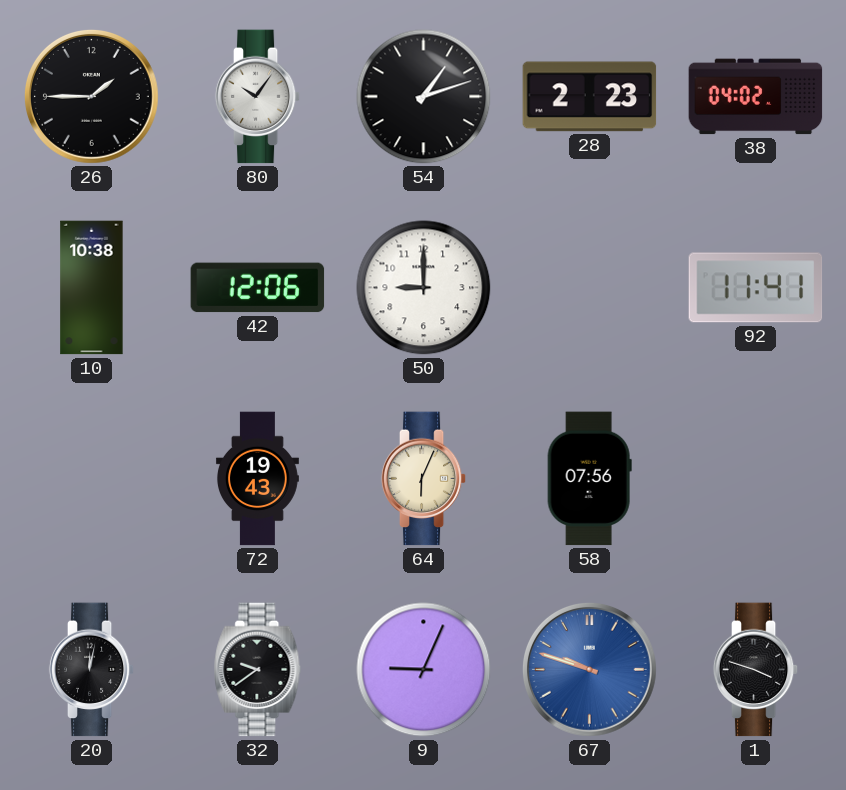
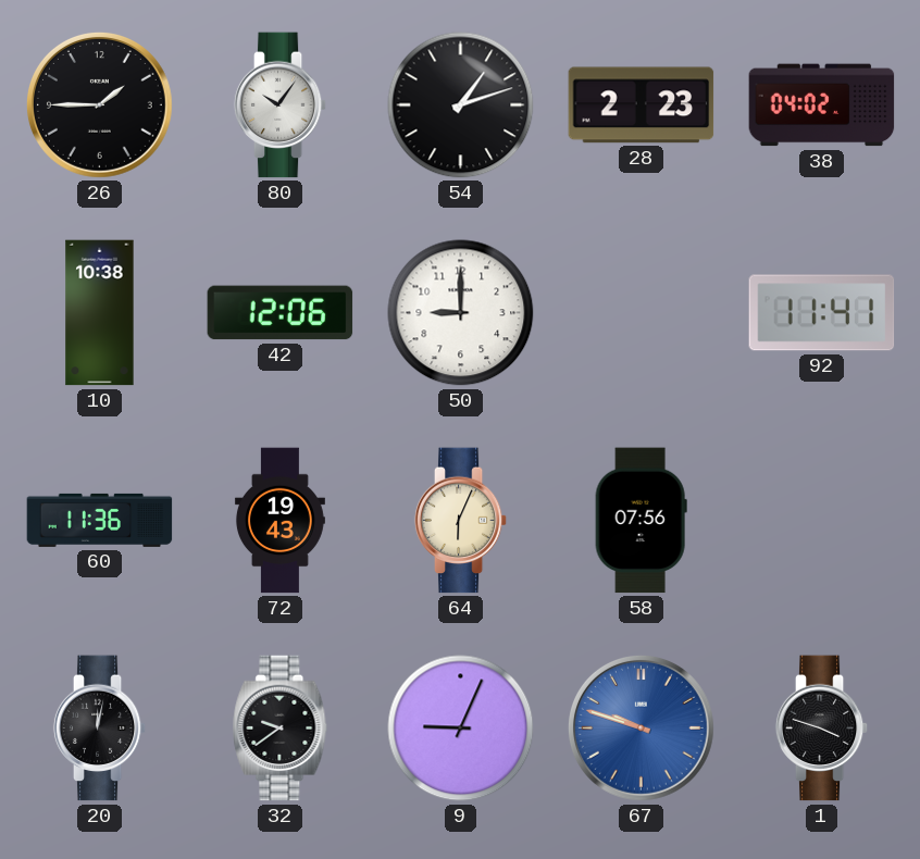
60: none -> 11:36
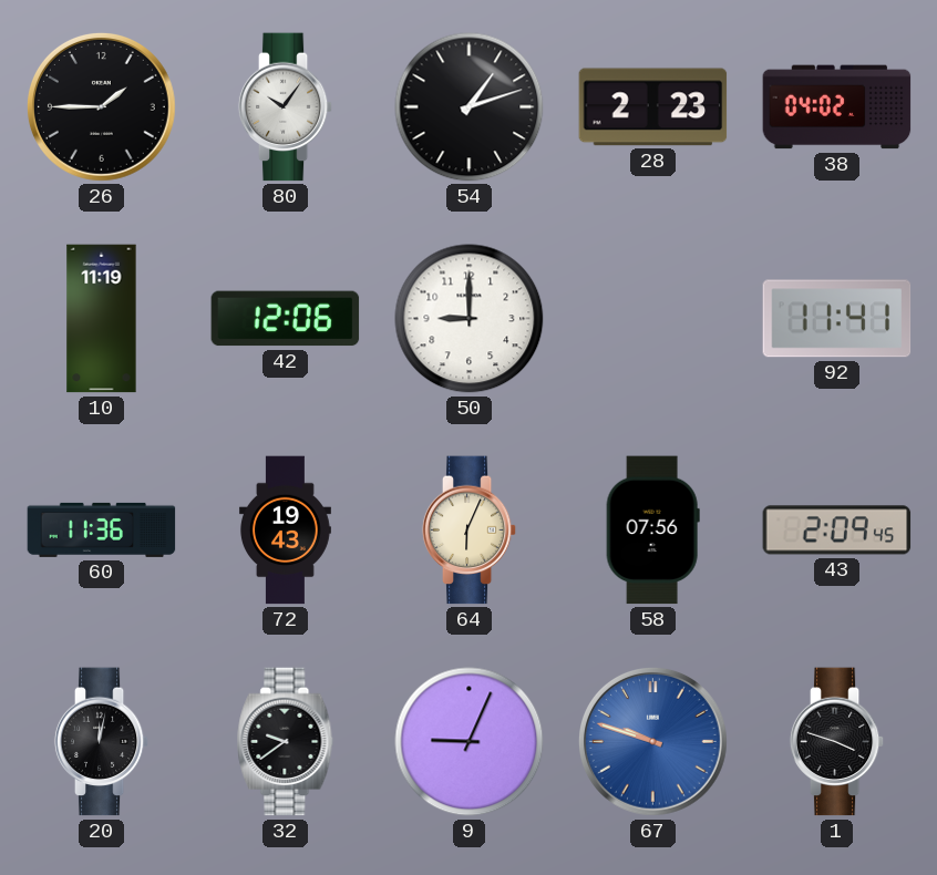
10: 10:38 -> 11:19
43: none -> 2:09
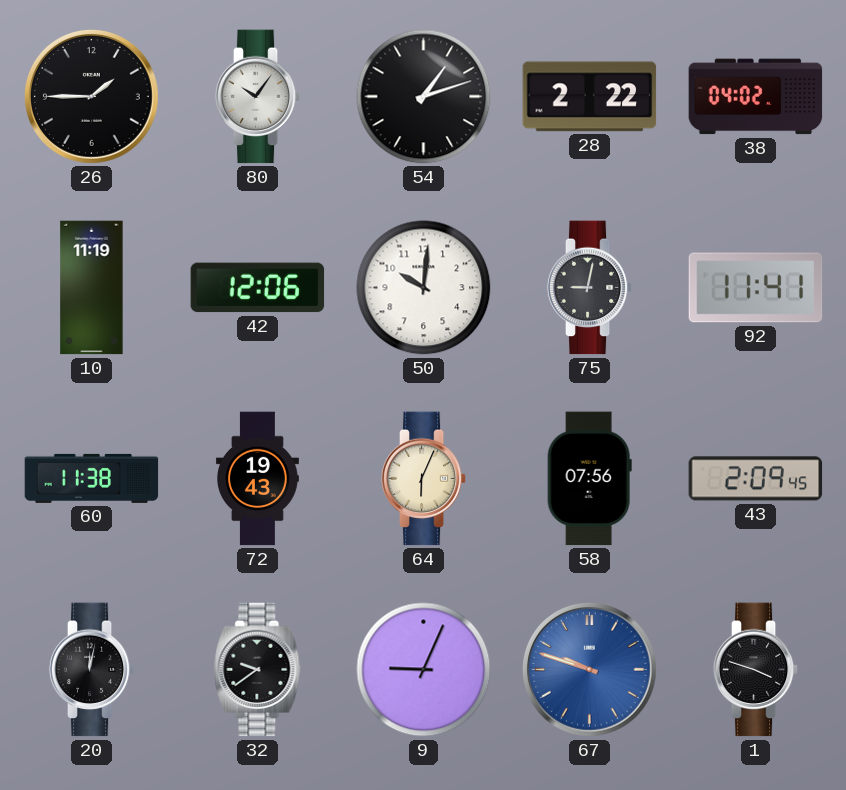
28: 2:23 -> 2:22
50: 9:00 -> 10:01
75: none -> 9:02
60: 11:36 -> 11:38
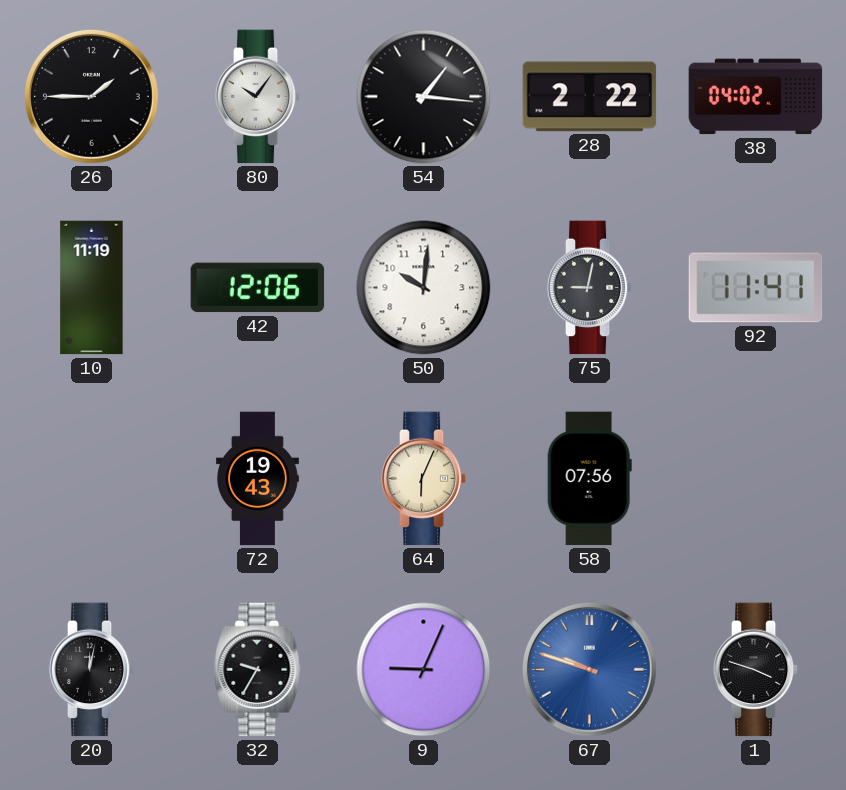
54: 1:12 -> 1:16
60: 11:38 -> none
43: 2:09 -> none
32: 9:39 -> 9:35
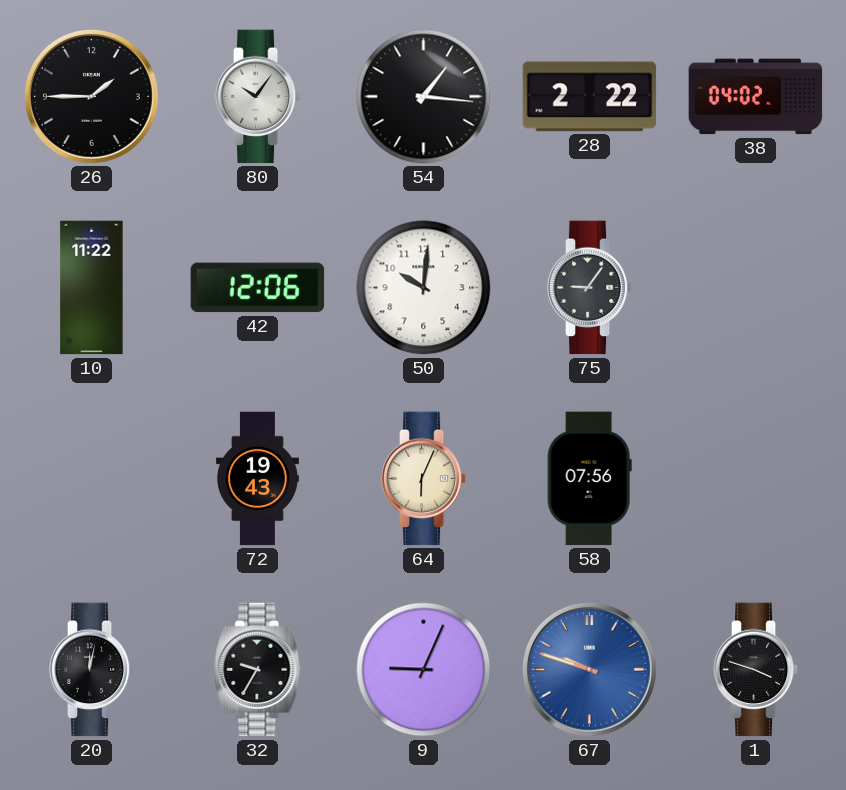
10: 11:19 -> 11:22
75: 9:02 -> 9:06
92: 11:41 -> none
